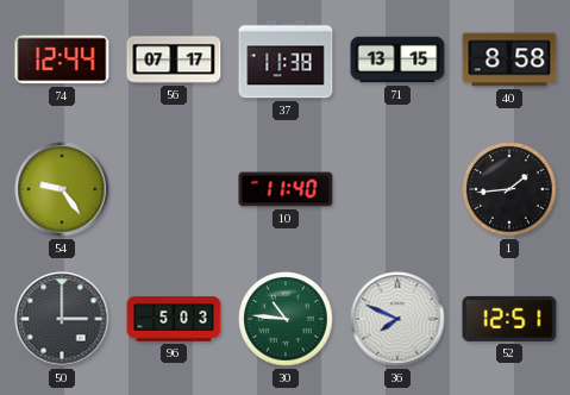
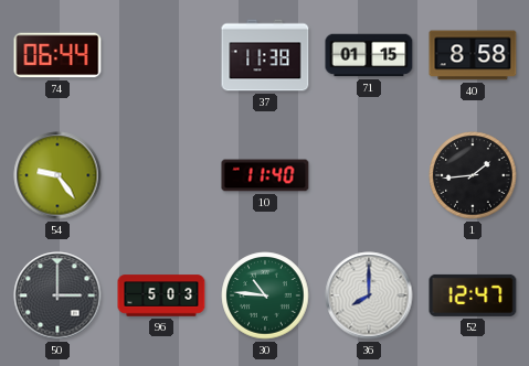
74: 12:44 -> 06:44
56: 07:17 -> none
71: 13:15 -> 01:15
36: 7:49 -> 8:00
52: 12:51 -> 12:47
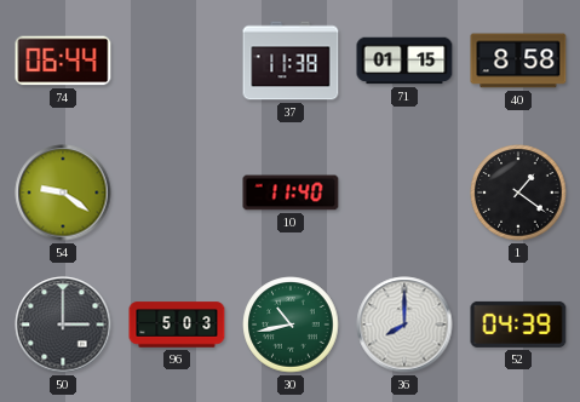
54: 9:24 -> 9:21
1: 1:44 -> 1:21
30: 10:46 -> 10:43
52: 12:47 -> 04:39
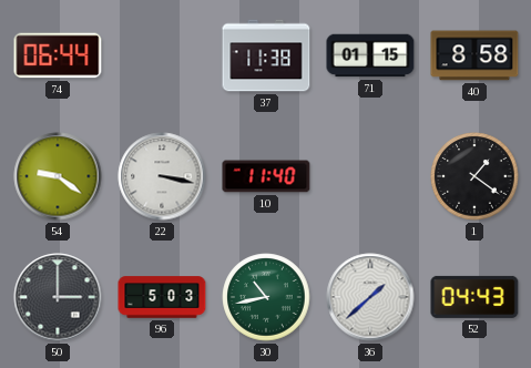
22: none -> 3:17
36: 8:00 -> 1:38
52: 04:39 -> 04:43
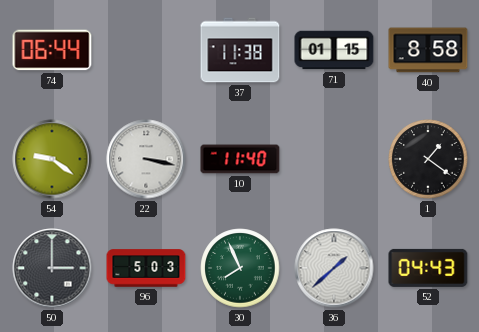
30: 10:43 -> 7:56
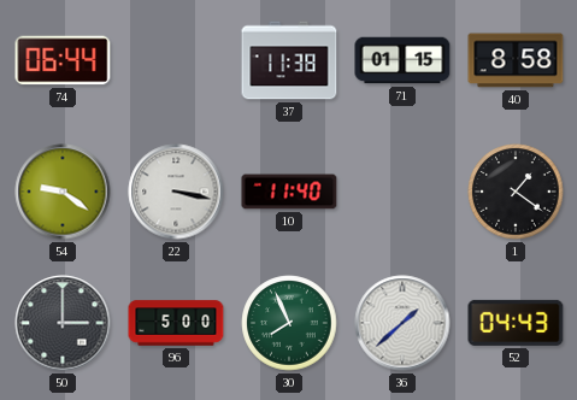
96: 5:03 -> 5:00
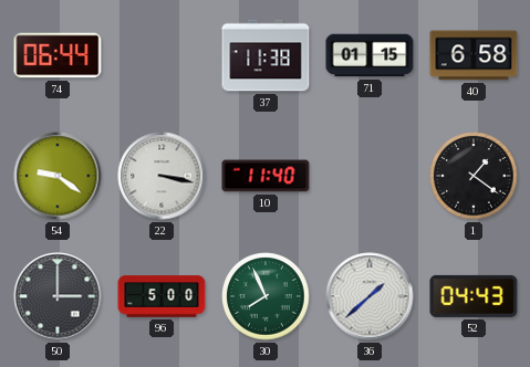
40: 8:58 -> 6:58
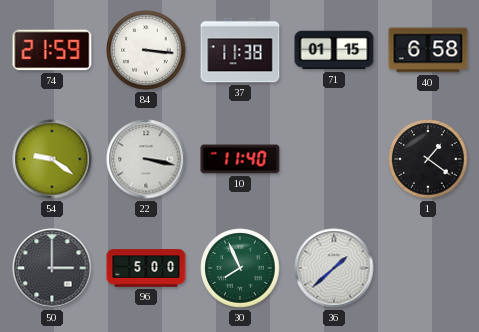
74: 06:44 -> 21:59
84: none -> 3:16
52: 04:43 -> none
